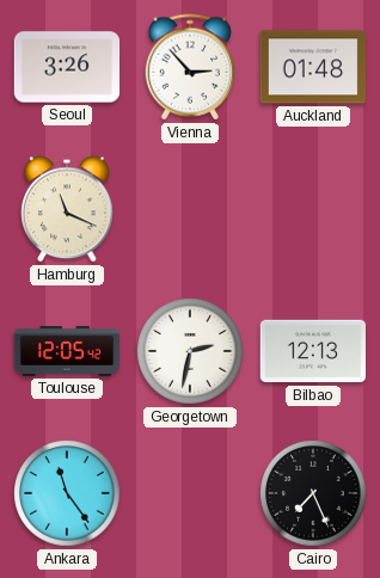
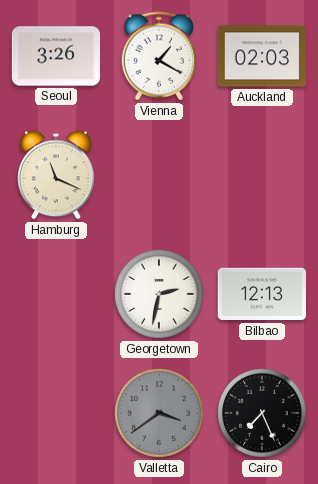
Vienna: 2:53 -> 1:20
Auckland: 01:48 -> 02:03
Toulouse: 12:05 -> none
Ankara: 11:24 -> none
Valletta: none -> 3:39
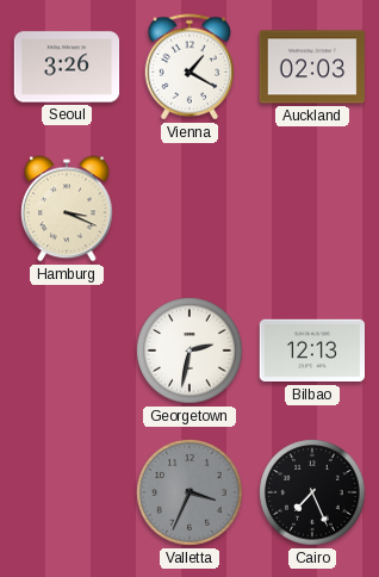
Hamburg: 11:19 -> 3:19
Valletta: 3:39 -> 3:34
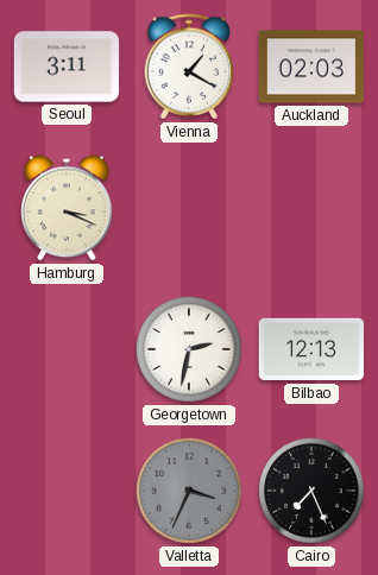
Seoul: 3:26 -> 3:11
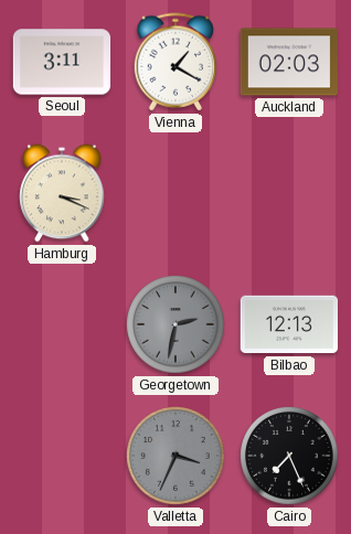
Georgetown dial: white -> grey
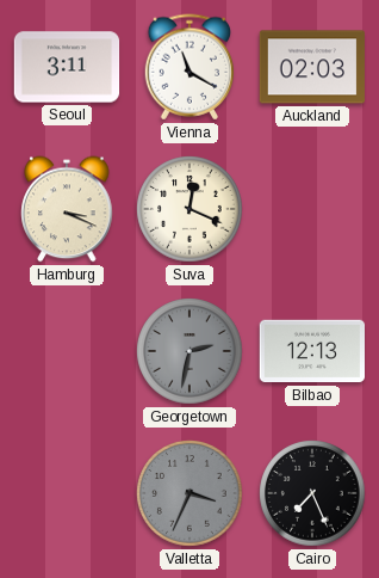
Vienna: 1:20 -> 11:20
Suva: none -> 12:19
